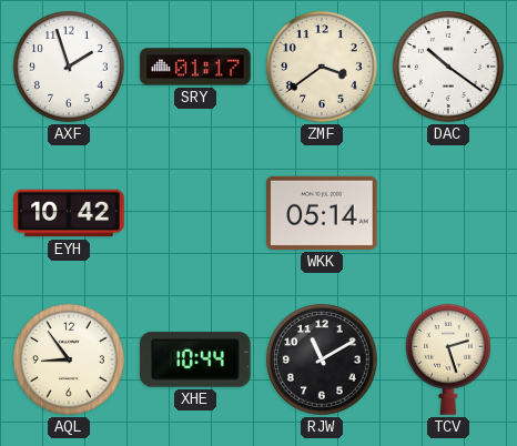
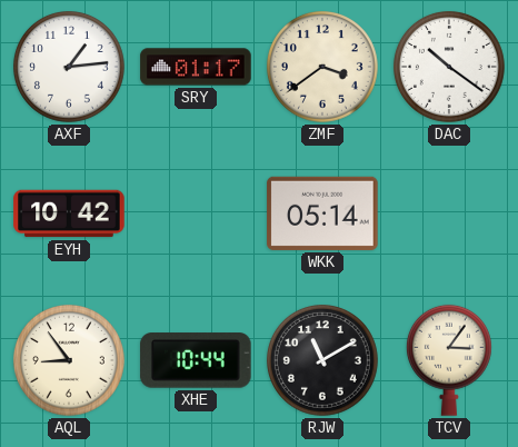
AXF: 1:57 -> 1:14
TCV: 2:27 -> 3:06
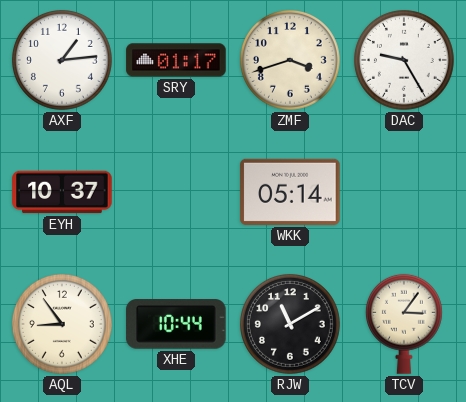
ZMF: 3:39 -> 3:42
DAC: 10:21 -> 9:25
EYH: 10:42 -> 10:37
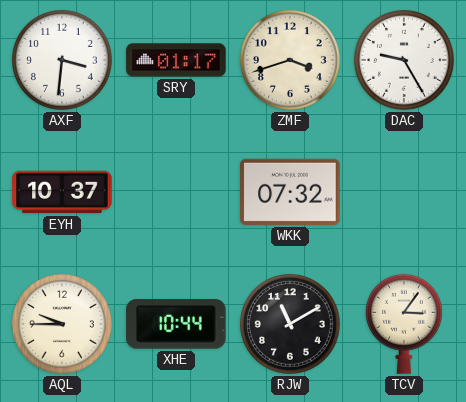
AXF: 1:14 -> 3:31
WKK: 05:14 -> 07:32
AQL: 8:54 -> 9:45
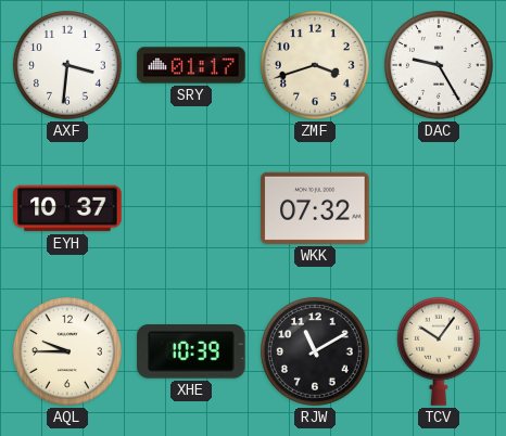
XHE: 10:44 -> 10:39
TCV: 3:06 -> 10:06
